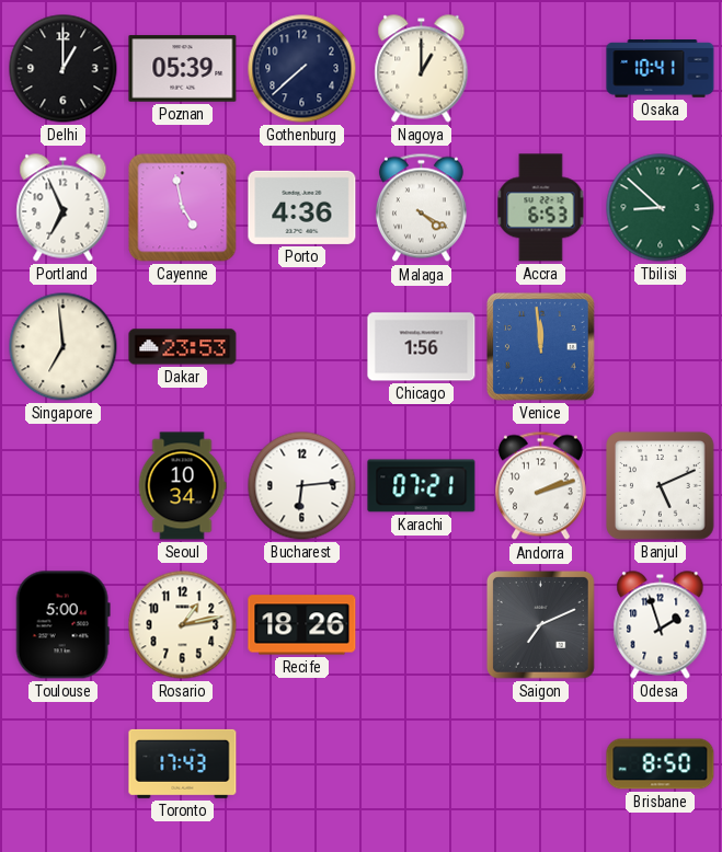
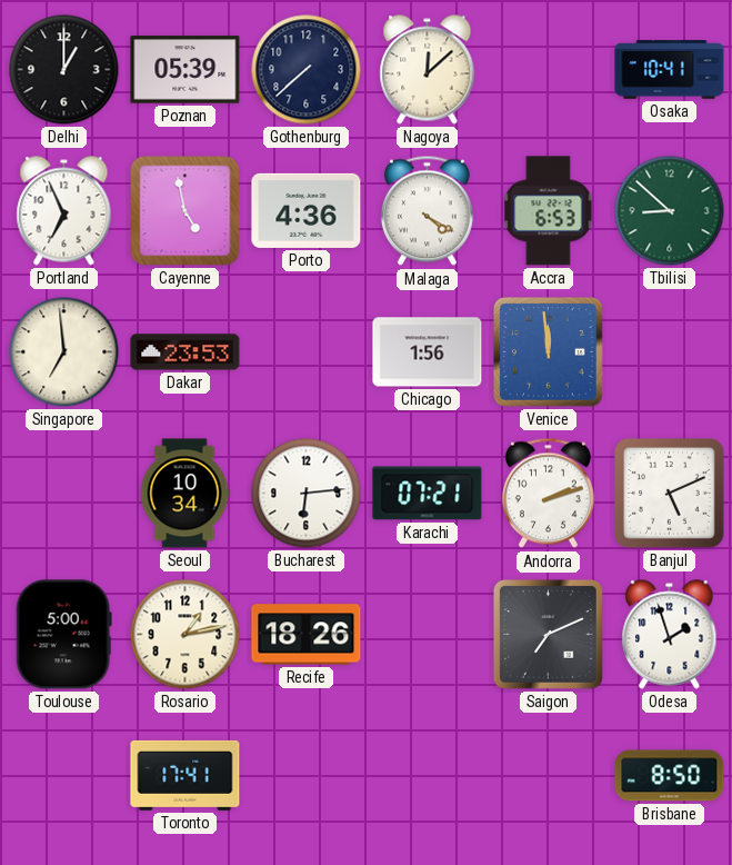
Nagoya: 1:00 -> 12:08
Toronto: 17:43 -> 17:41
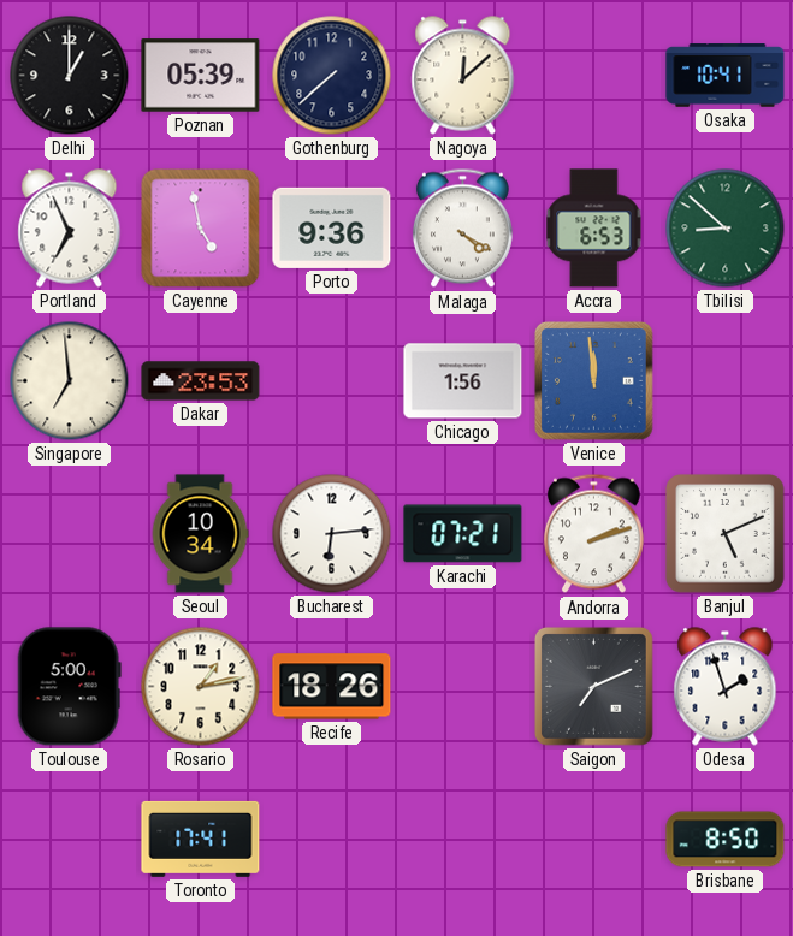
Porto: 4:36 -> 9:36
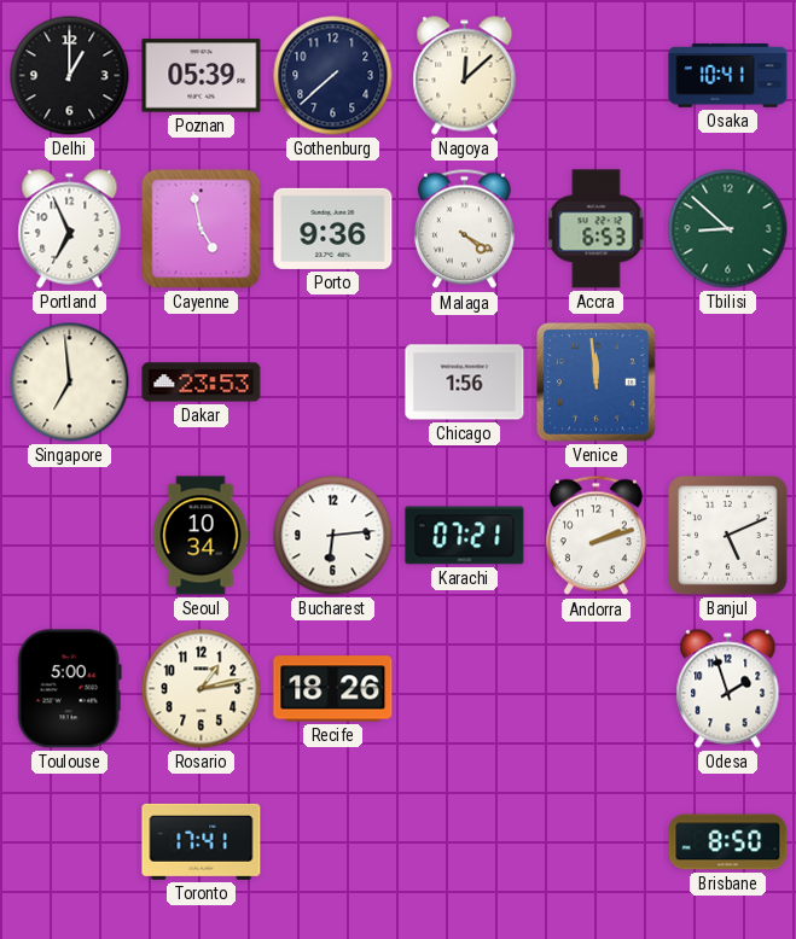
Saigon: 7:11 -> none
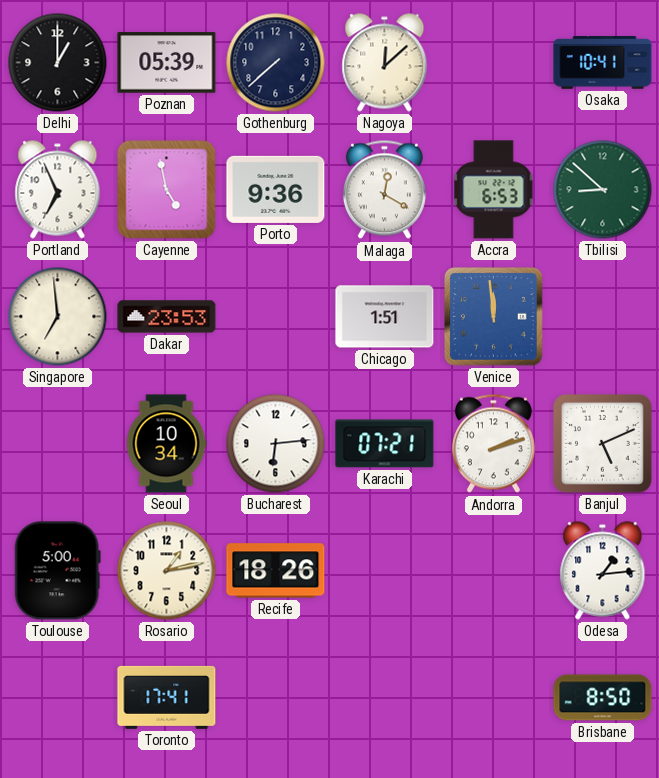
Malaga: 4:20 -> 12:20
Chicago: 1:56 -> 1:51
Odesa: 1:57 -> 1:14
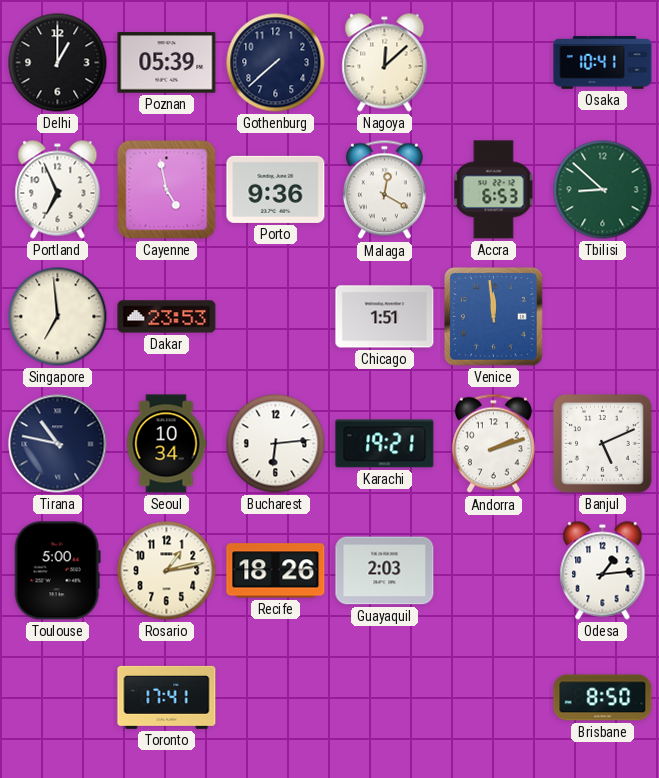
Tirana: none -> 10:47
Karachi: 07:21 -> 19:21
Guayaquil: none -> 2:03
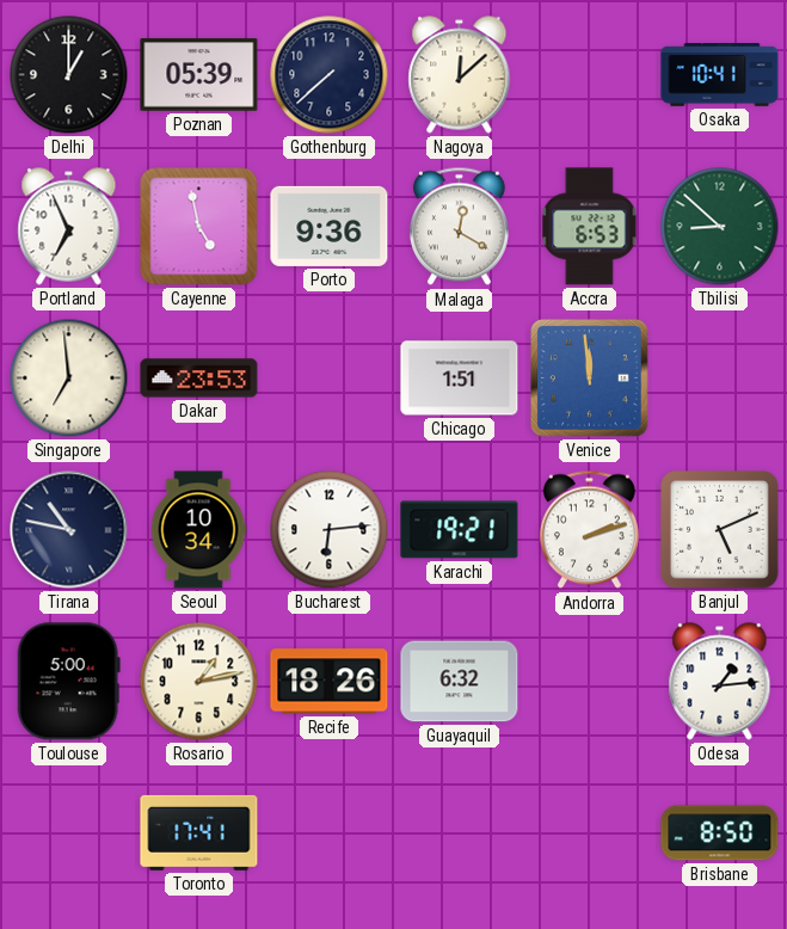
Guayaquil: 2:03 -> 6:32
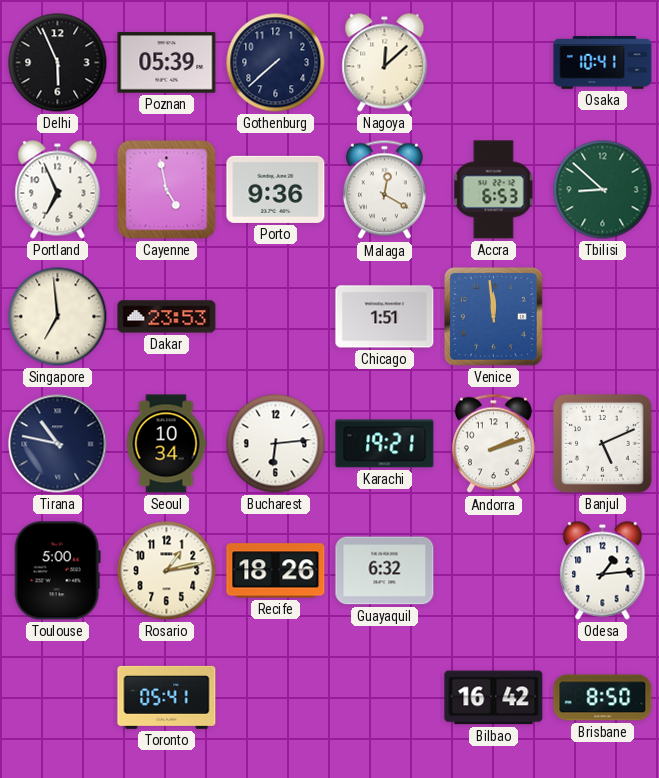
Delhi: 1:00 -> 5:56
Toronto: 17:41 -> 05:41
Bilbao: none -> 16:42
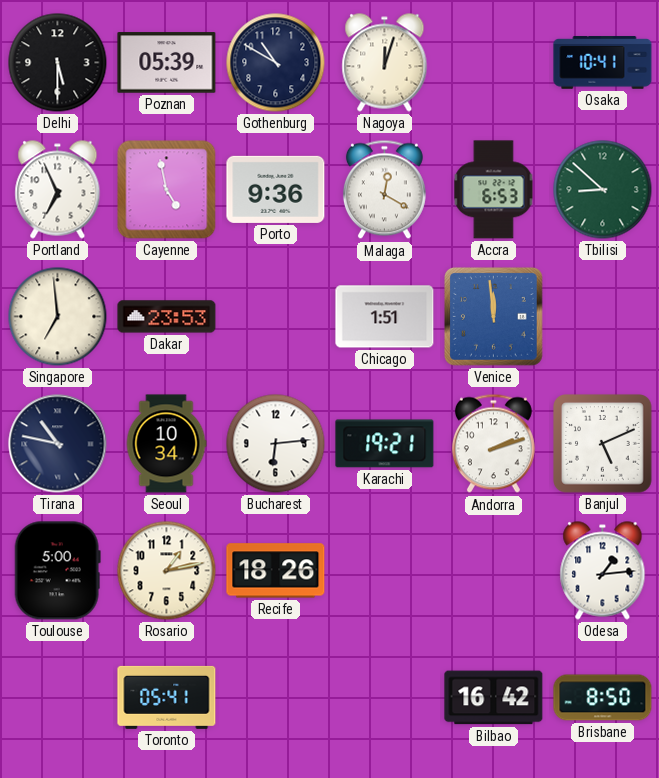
Delhi: 5:56 -> 5:30
Gothenburg: 7:38 -> 10:50
Nagoya: 12:08 -> 12:03
Guayaquil: 6:32 -> none
